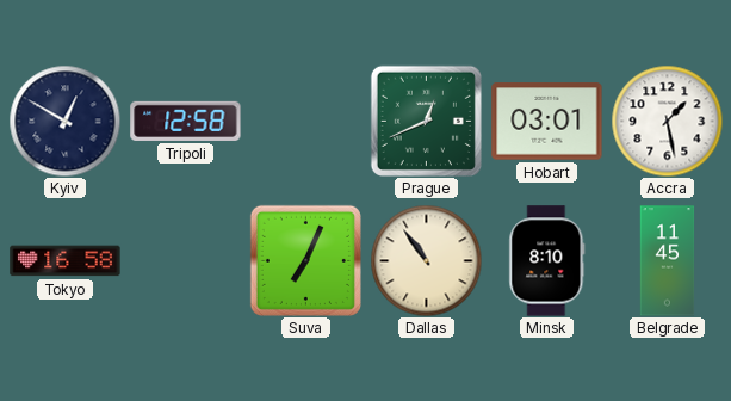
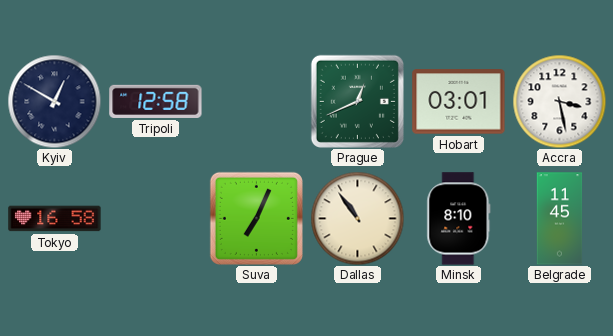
Accra: 1:28 -> 3:28
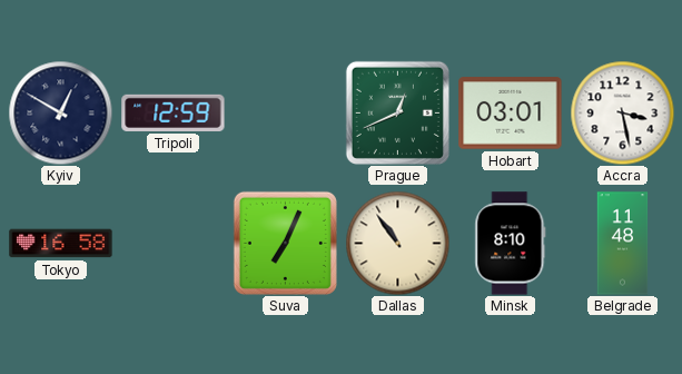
Tripoli: 12:58 -> 12:59
Belgrade: 11:45 -> 11:48
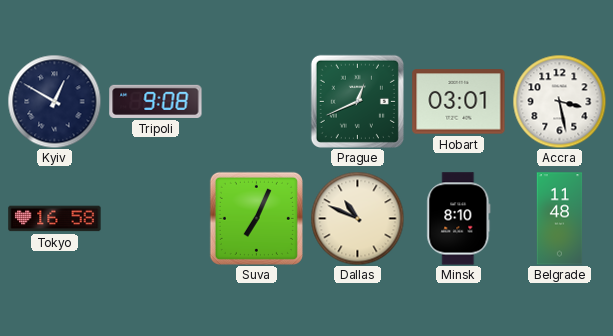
Tripoli: 12:59 -> 9:08
Dallas: 10:54 -> 10:49
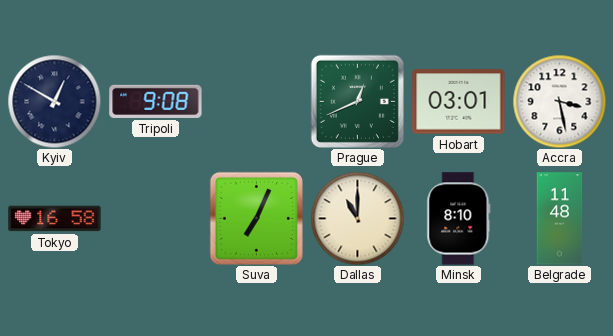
Dallas: 10:49 -> 11:00
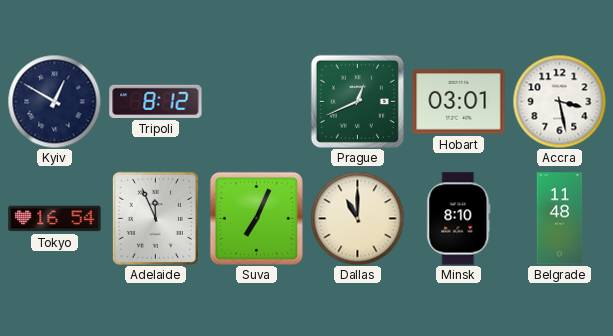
Tripoli: 9:08 -> 8:12
Tokyo: 16:58 -> 16:54
Adelaide: none -> 11:56
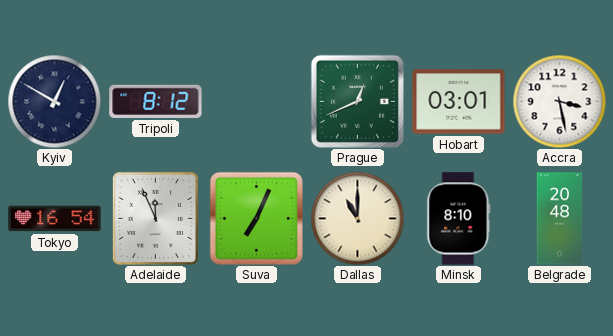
Belgrade: 11:48 -> 20:48
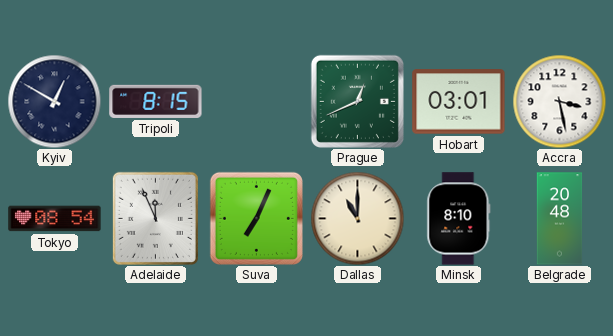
Tripoli: 8:12 -> 8:15
Tokyo: 16:54 -> 08:54
